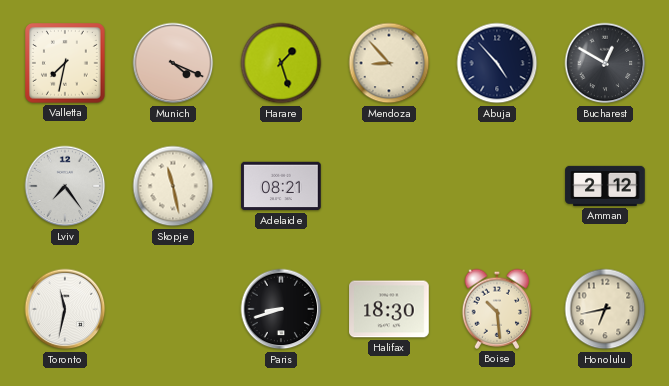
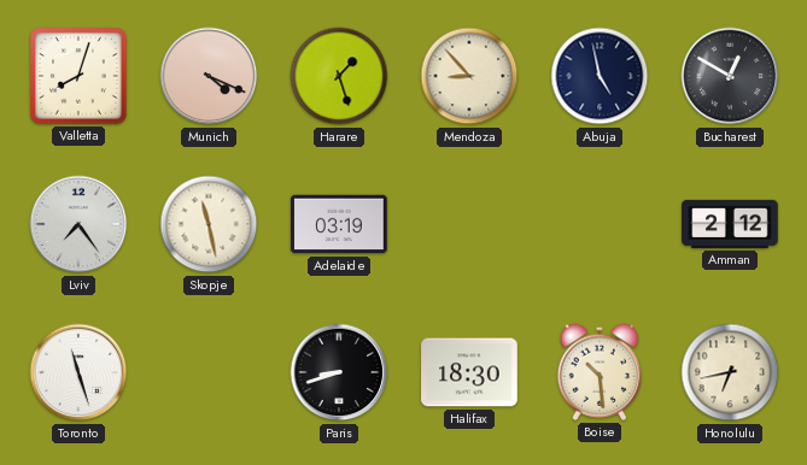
Valletta: 7:32 -> 8:03
Abuja: 4:53 -> 4:58
Adelaide: 08:21 -> 03:19
Toronto: 11:32 -> 11:27
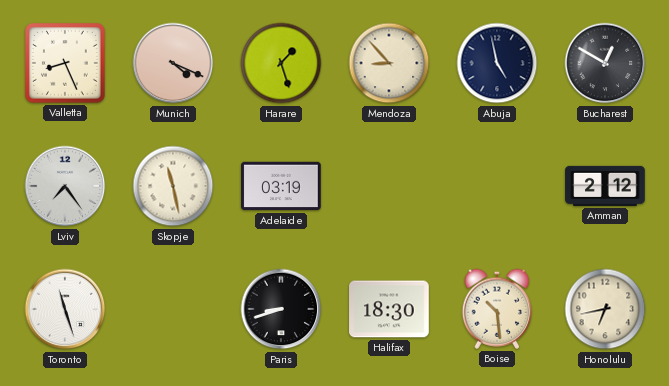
Valletta: 8:03 -> 8:26
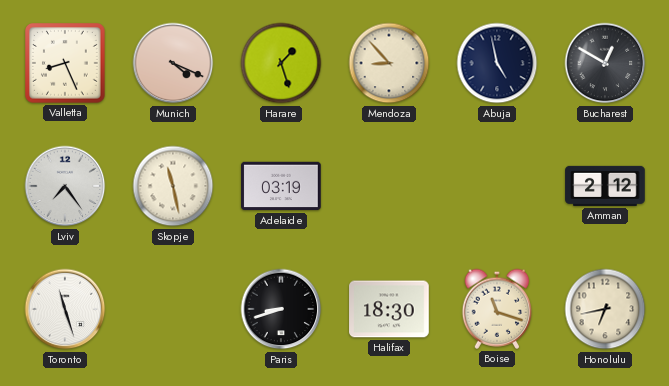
Boise: 10:29 -> 11:18
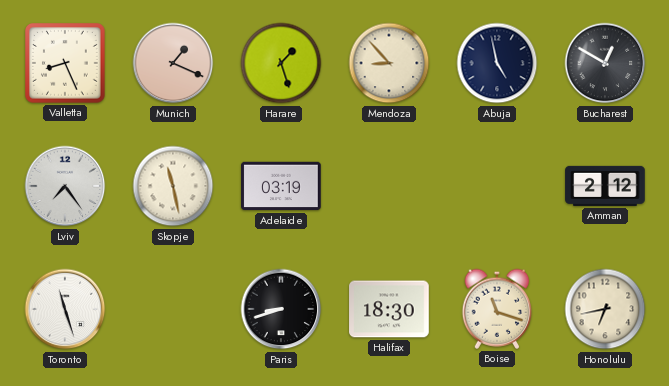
Munich: 4:19 -> 1:19
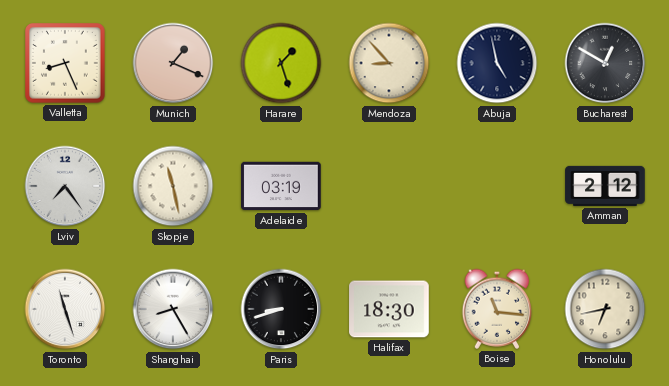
Shanghai: none -> 8:25
Boise: 11:18 -> 11:16
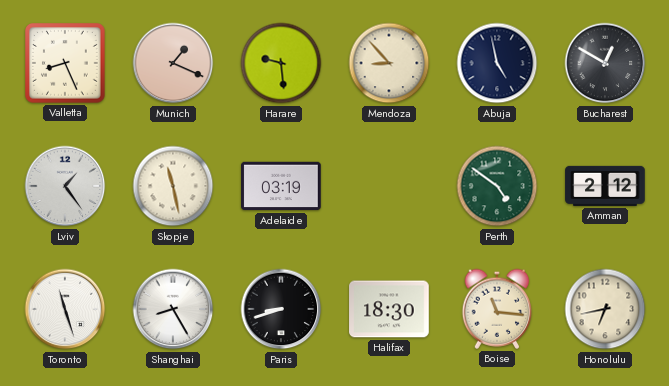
Harare: 1:27 -> 9:29
Lviv: 7:24 -> 1:24
Perth: none -> 4:51
